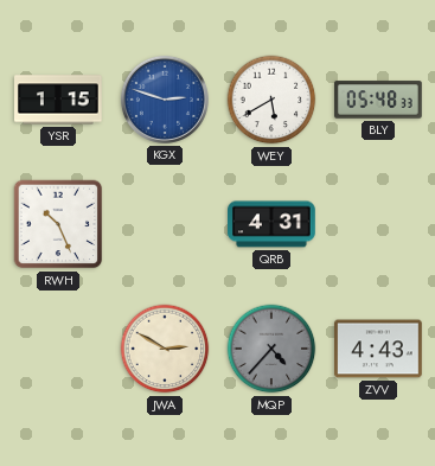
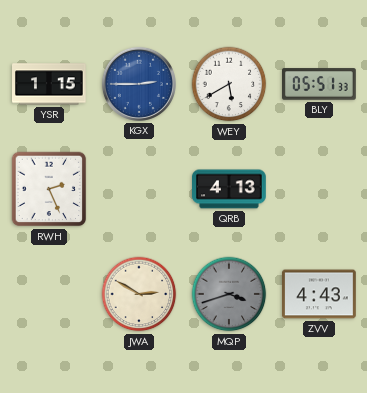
KGX: 2:48 -> 2:45
BLY: 05:48 -> 05:51
RWH: 10:26 -> 2:26
QRB: 4:31 -> 4:13
MQP: 4:37 -> 3:42
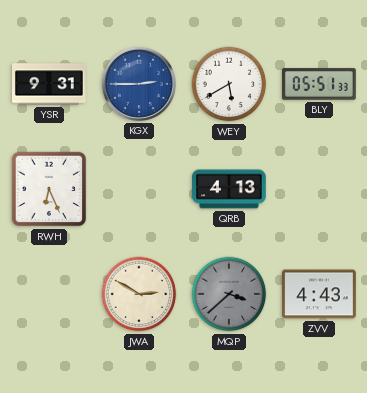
YSR: 1:15 -> 9:31
RWH: 2:26 -> 6:26
MQP: 3:42 -> 3:38
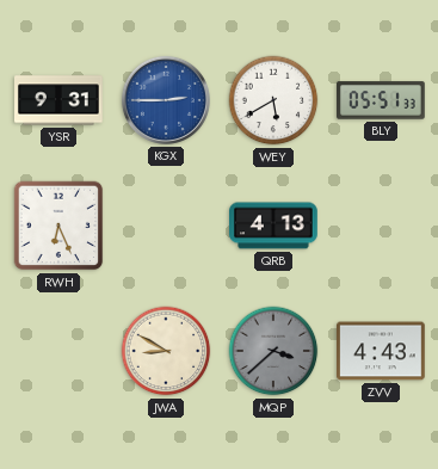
JWA: 2:50 -> 8:50
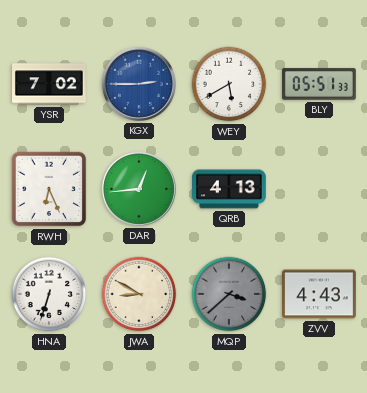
YSR: 9:31 -> 7:02
DAR: none -> 12:44
HNA: none -> 6:33
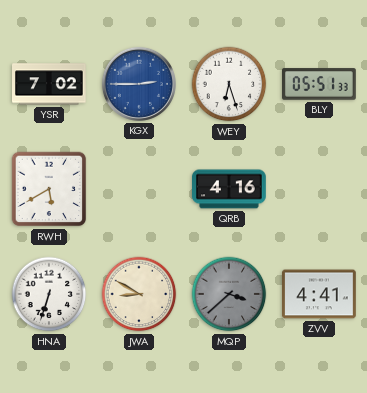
WEY: 5:40 -> 6:27
RWH: 6:26 -> 5:40
DAR: 12:44 -> none
QRB: 4:13 -> 4:16
ZVV: 4:43 -> 4:41
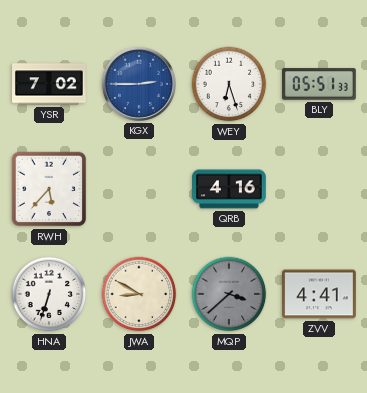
RWH: 5:40 -> 5:37
